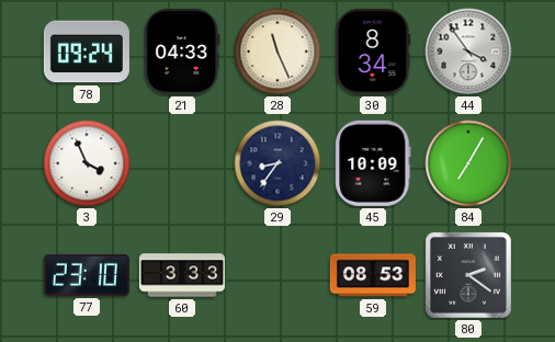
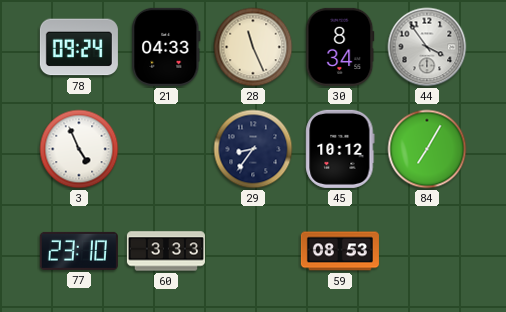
3: 3:56 -> 4:56
45: 10:09 -> 10:12
80: 2:21 -> none
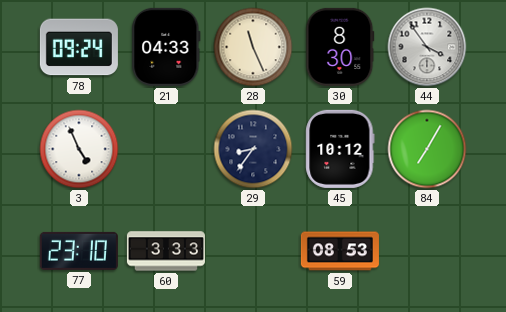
30: 8:34 -> 8:30
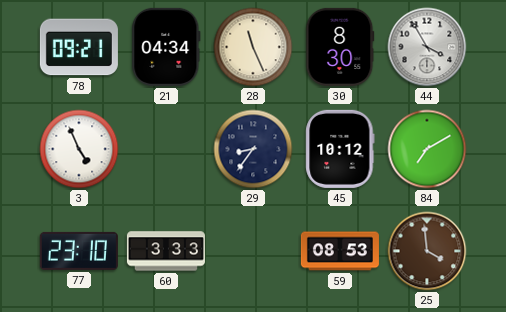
78: 09:24 -> 09:21
21: 04:33 -> 04:34
44: 3:54 -> 3:55
84: 7:05 -> 7:10
25: none -> 3:59
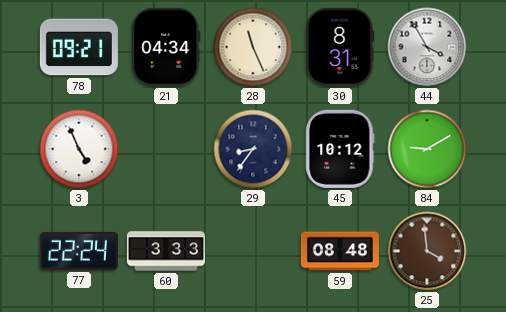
30: 8:30 -> 8:31
84: 7:10 -> 9:10
77: 23:10 -> 22:24
59: 08:53 -> 08:48
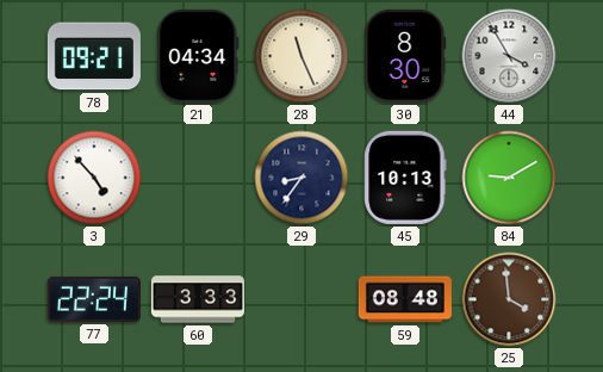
30: 8:31 -> 8:30
3: 4:56 -> 4:53
45: 10:12 -> 10:13
